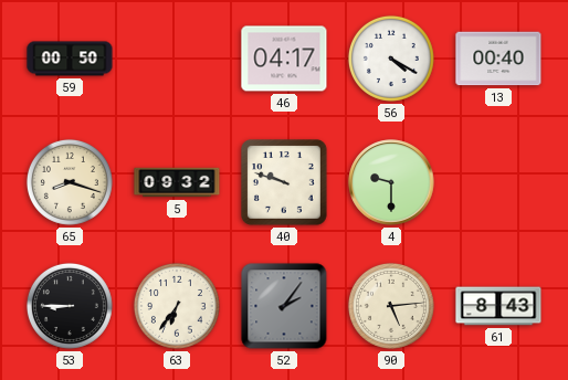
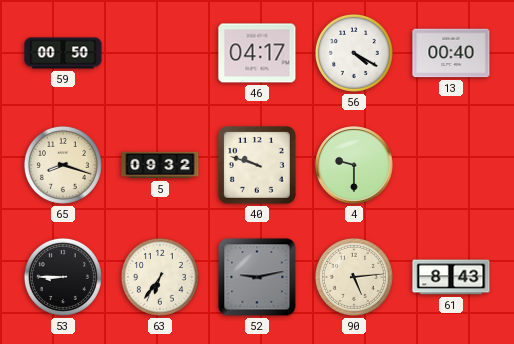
52: 2:06 -> 9:13
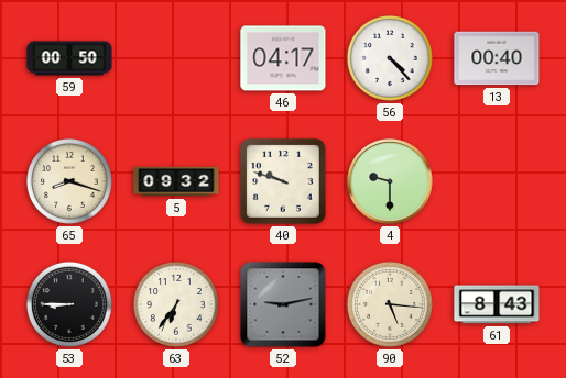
56: 4:20 -> 4:23
90: 5:14 -> 5:16
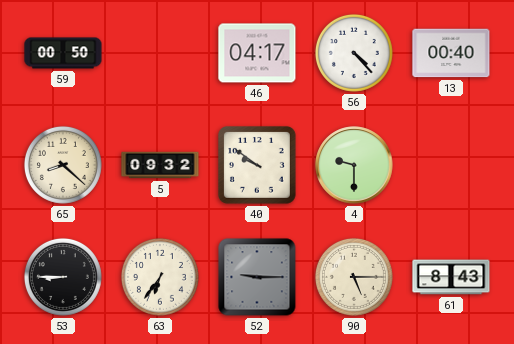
65: 8:18 -> 8:22
40: 9:48 -> 9:51
52: 9:13 -> 9:15
90: 5:16 -> 5:15
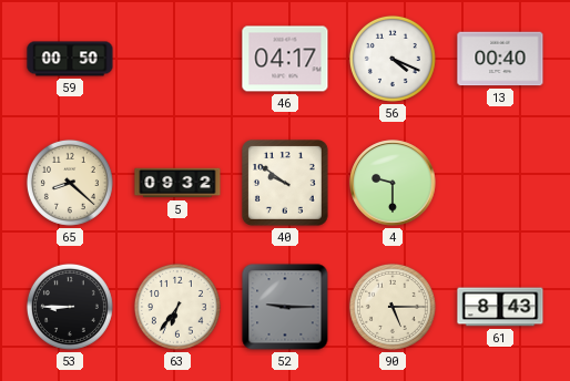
56: 4:23 -> 4:19
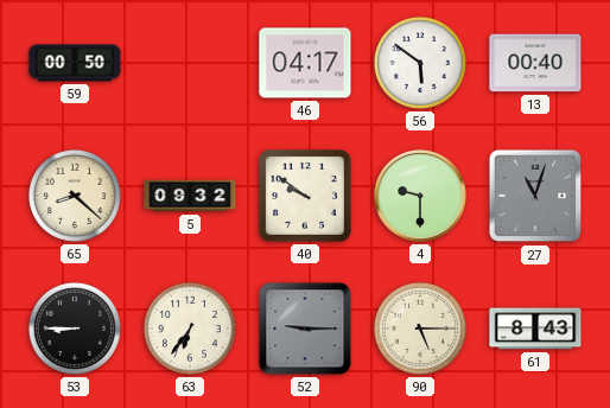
56: 4:19 -> 5:51
27: none -> 11:03
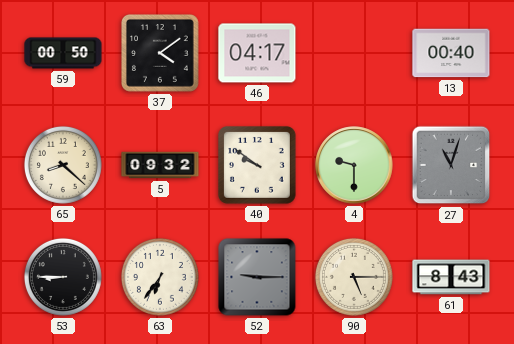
37: none -> 4:09
56: 5:51 -> none
